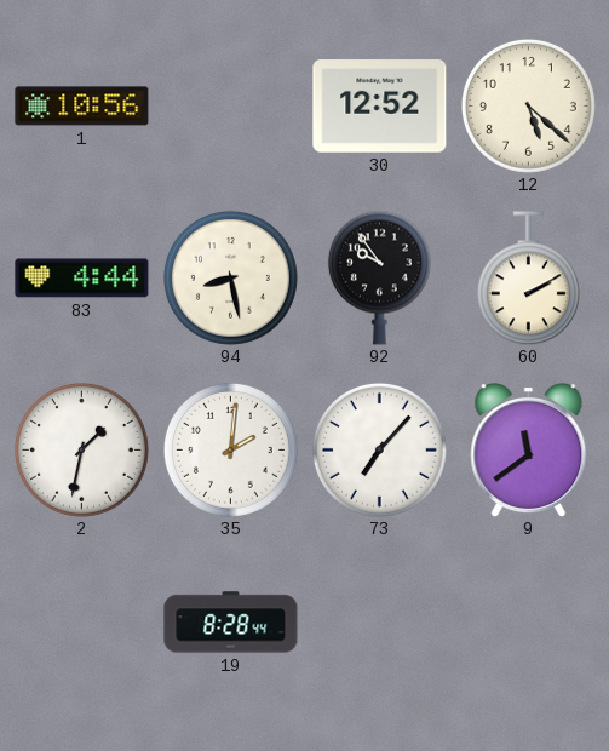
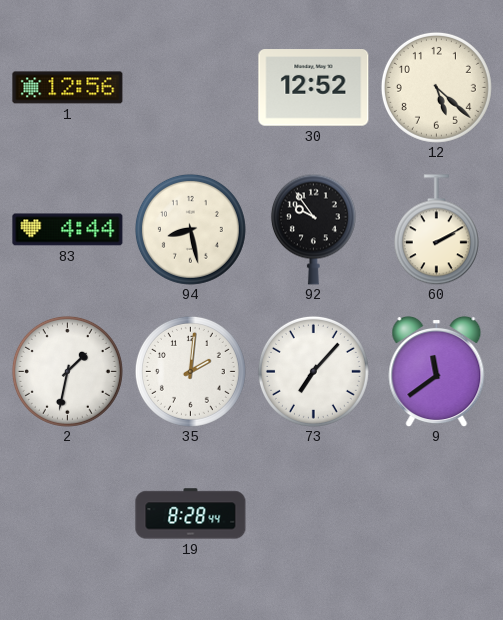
1: 10:56 -> 12:56
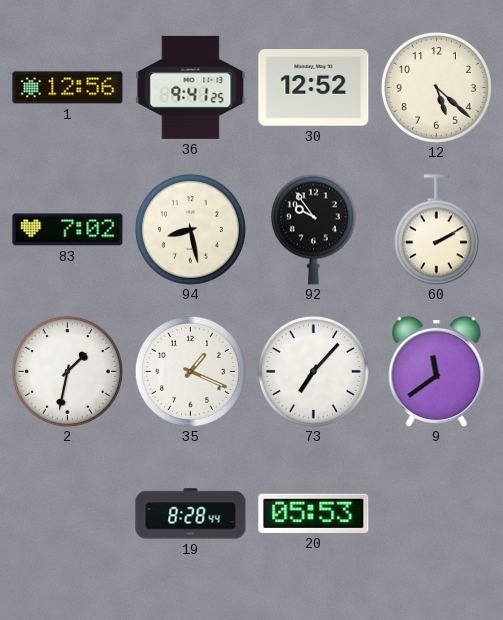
36: none -> 9:41
83: 4:44 -> 7:02
35: 2:01 -> 1:19
20: none -> 05:53
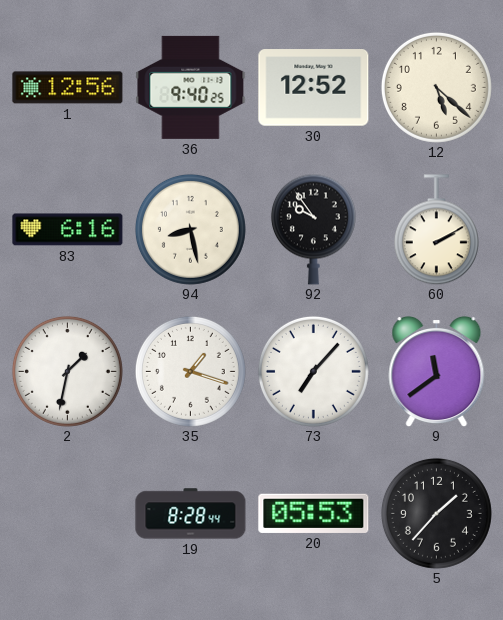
36: 9:41 -> 9:40
83: 7:02 -> 6:16
35: 1:19 -> 1:18
5: none -> 1:37
